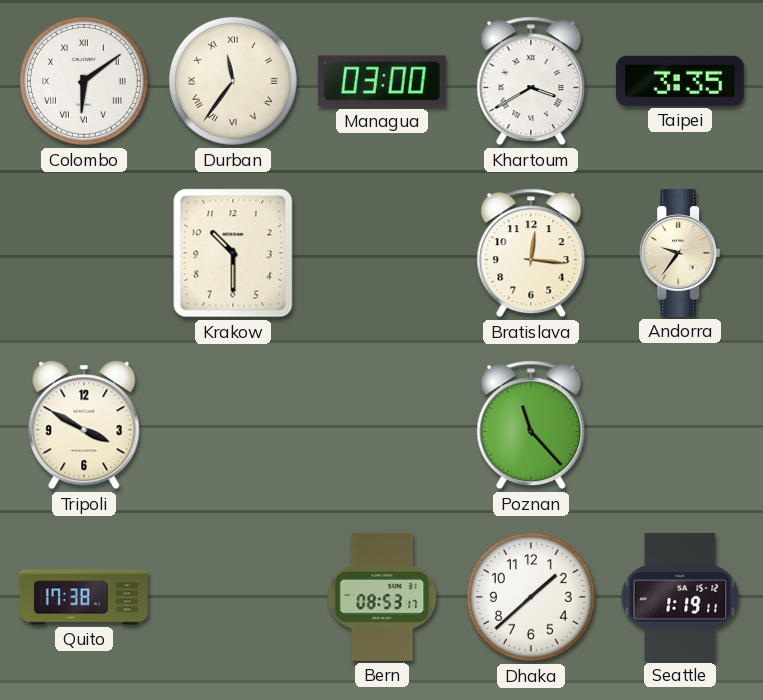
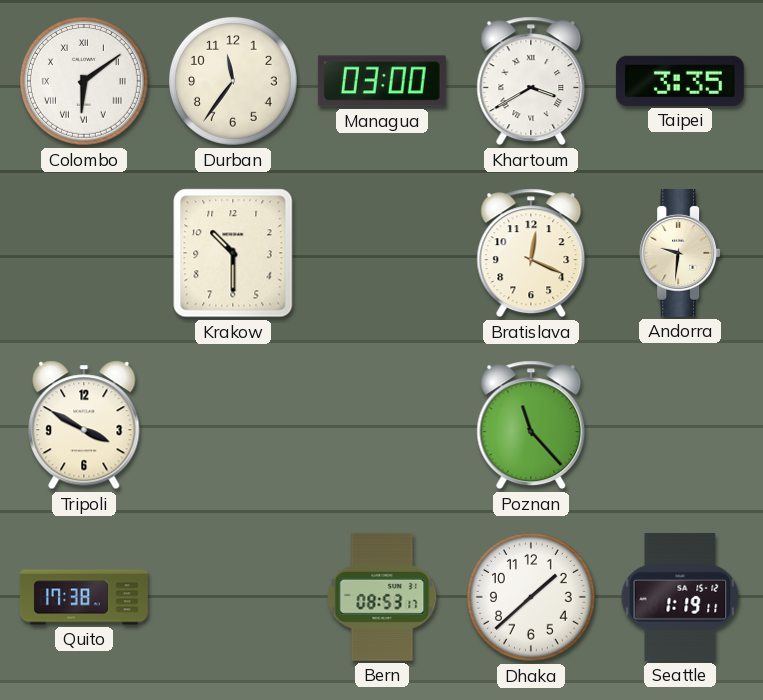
Durban numerals: Roman -> Arabic
Bratislava: 12:16 -> 12:19
Andorra: 9:36 -> 9:31
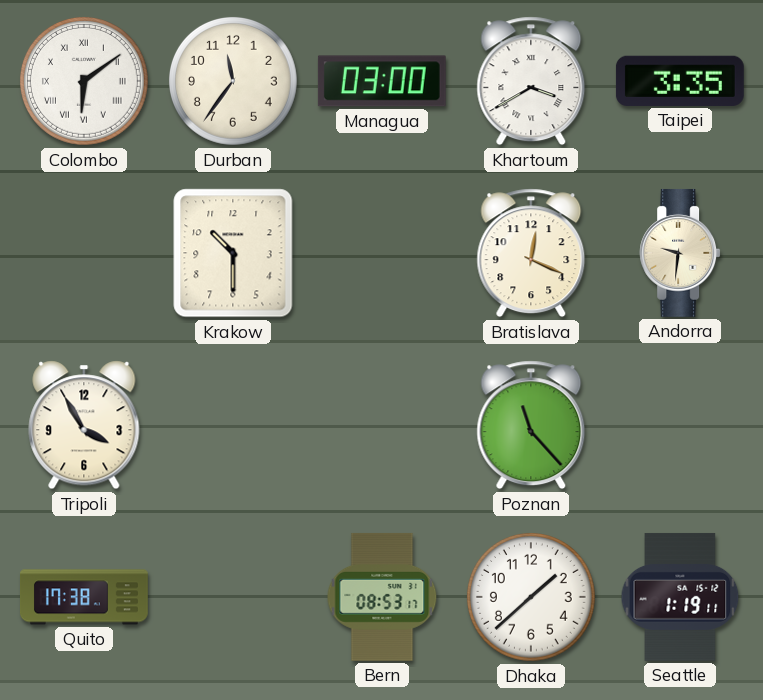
Tripoli: 3:50 -> 3:55
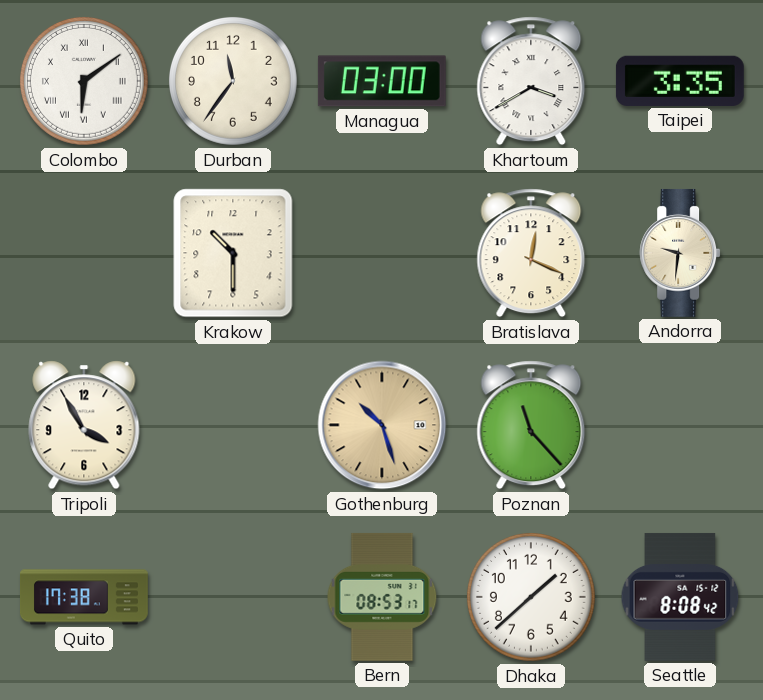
Gothenburg: none -> 10:27
Seattle: 1:19 -> 8:08
